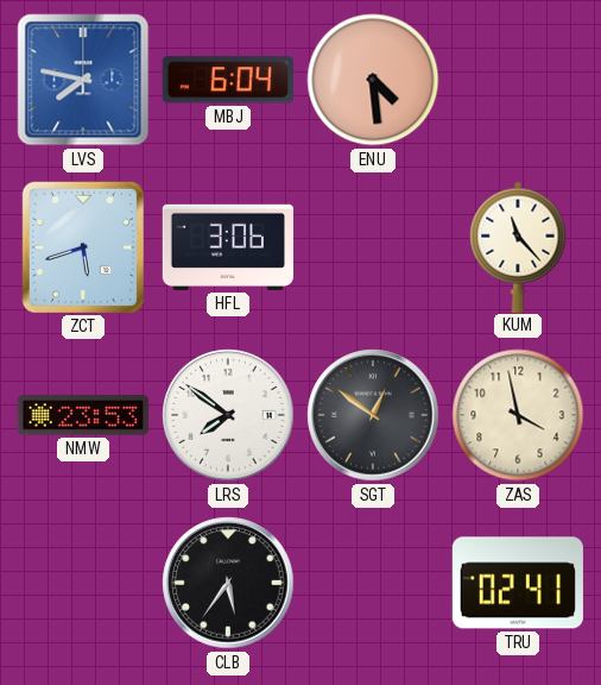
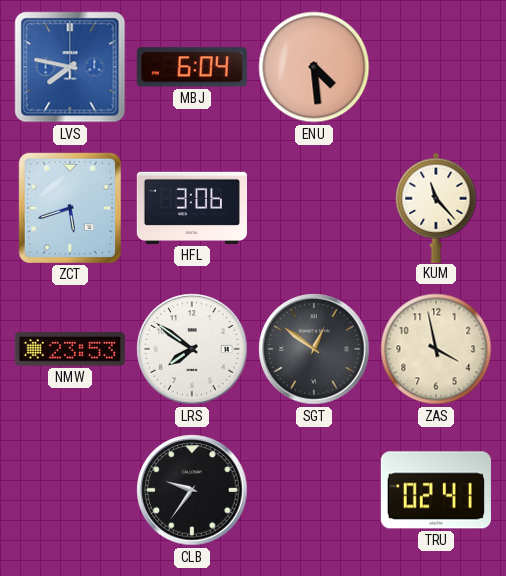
CLB: 5:36 -> 9:36
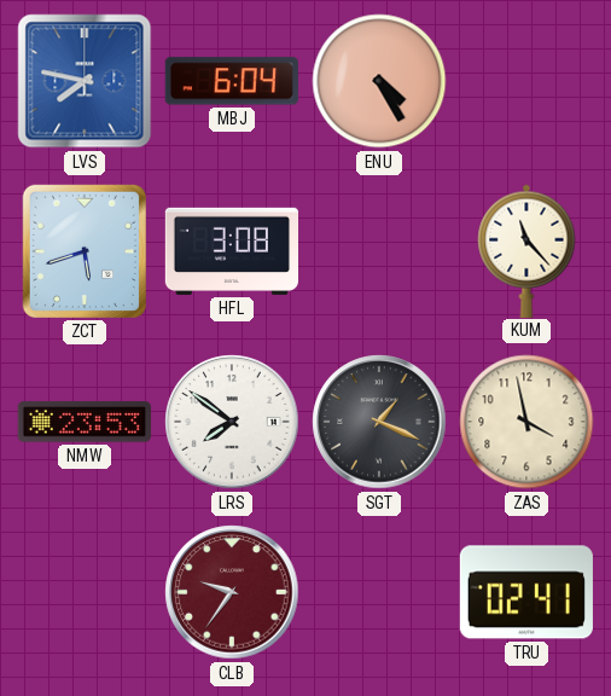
ENU: 4:29 -> 4:25
HFL: 3:06 -> 3:08
SGT: 12:51 -> 1:19
CLB dial: black -> burgundy
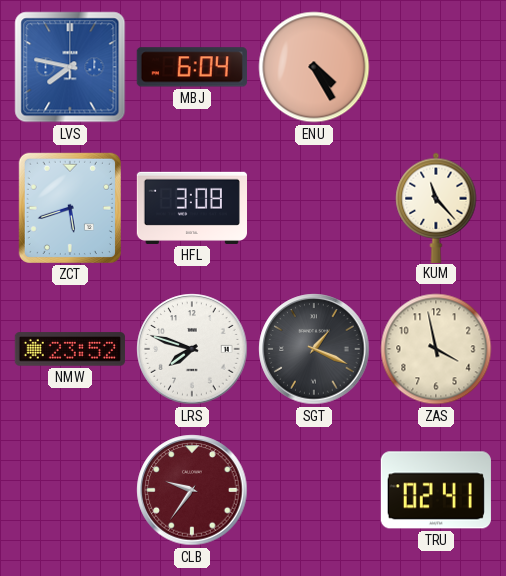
NMW: 23:53 -> 23:52
LRS: 7:51 -> 7:48
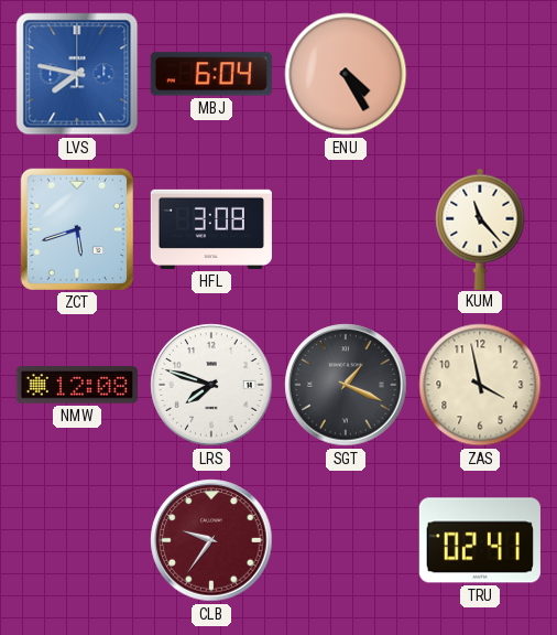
NMW: 23:52 -> 12:08
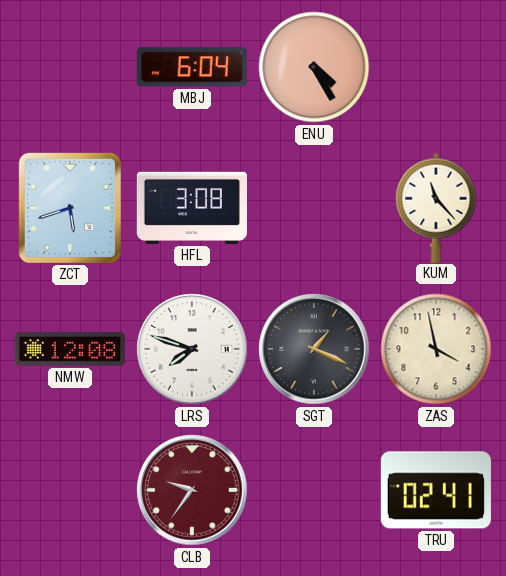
LVS: 7:47 -> none
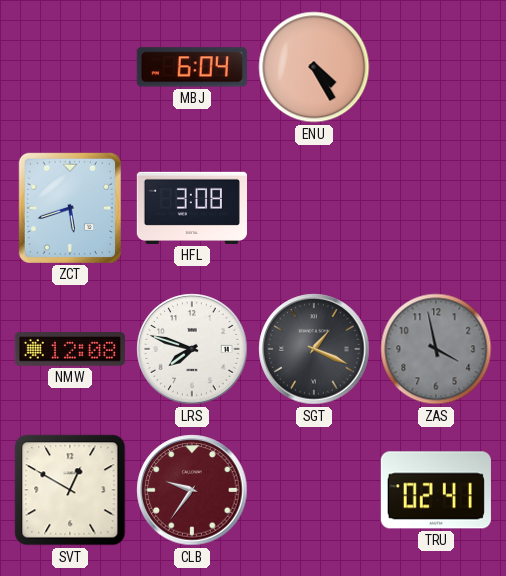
KUM: 11:23 -> none
ZAS dial: cream -> grey
SVT: none -> 12:50
